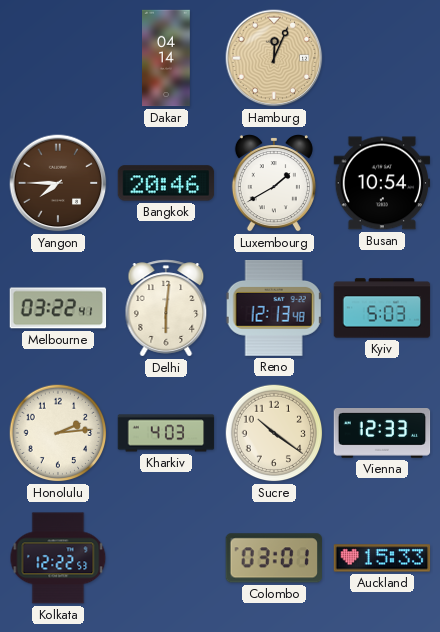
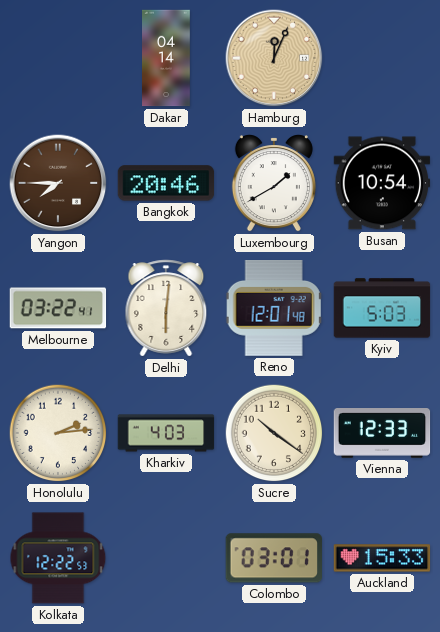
Reno: 12:13 -> 12:01
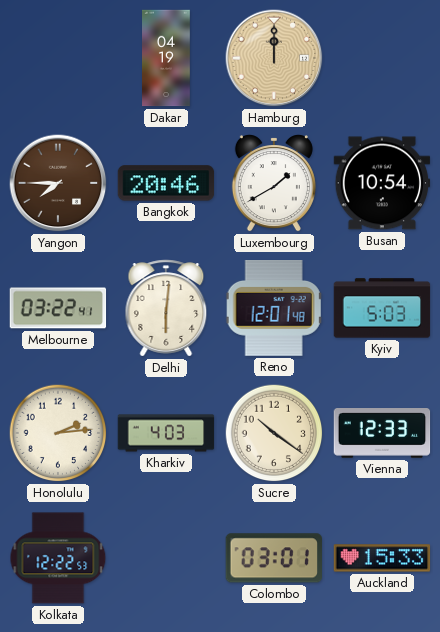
Dakar: 04:14 -> 04:19
Hamburg: 12:04 -> 12:00
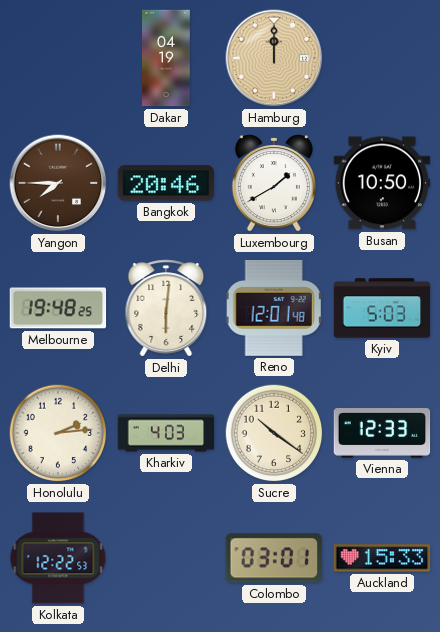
Busan: 10:54 -> 10:50
Melbourne: 03:22 -> 19:48
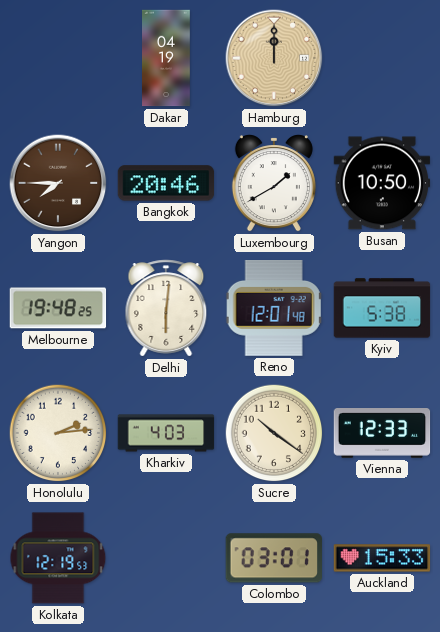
Kyiv: 5:03 -> 5:38
Kolkata: 12:22 -> 12:19
